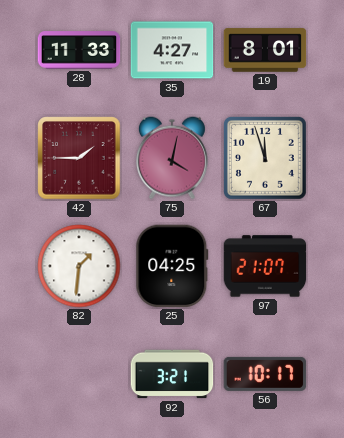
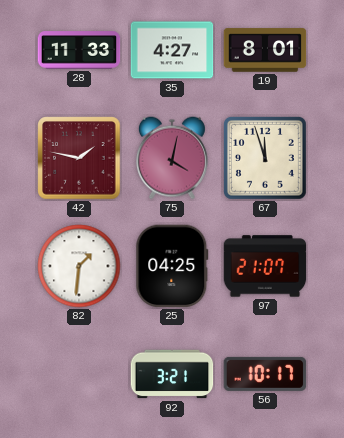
42: 1:45 -> 1:47
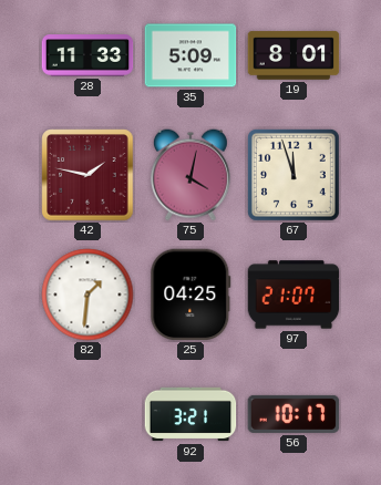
35: 4:27 -> 5:09
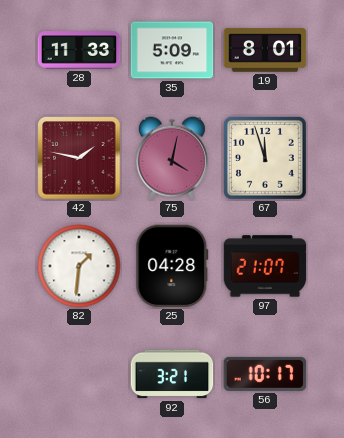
25: 04:25 -> 04:28
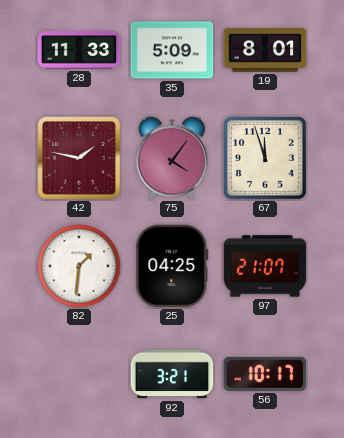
75: 4:02 -> 4:06
25: 04:28 -> 04:25
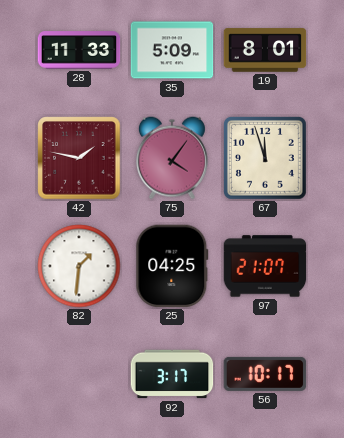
92: 3:21 -> 3:17
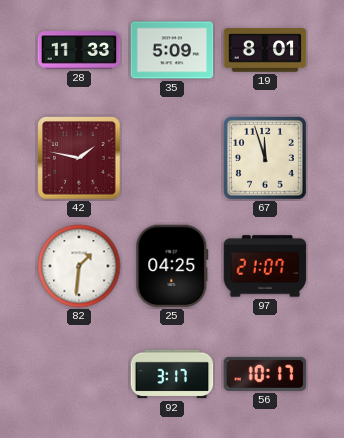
75: 4:06 -> none
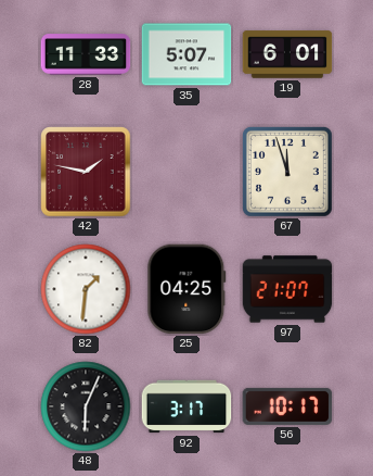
35: 5:09 -> 5:07
19: 8:01 -> 6:01
48: none -> 6:04
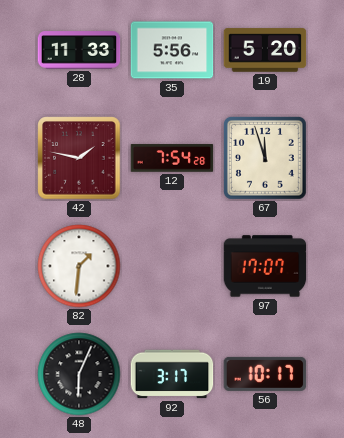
35: 5:07 -> 5:56
19: 6:01 -> 5:20
12: none -> 7:54
25: 04:25 -> none
97: 21:07 -> 17:07
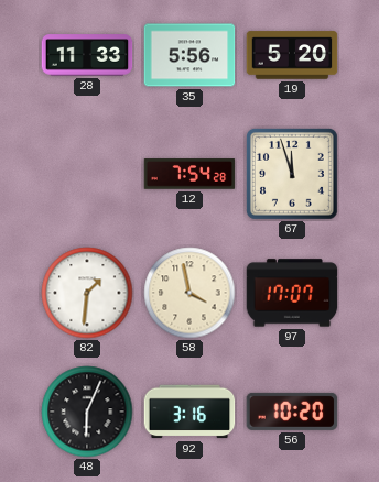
42: 1:47 -> none
58: none -> 3:58
92: 3:17 -> 3:16
56: 10:17 -> 10:20
